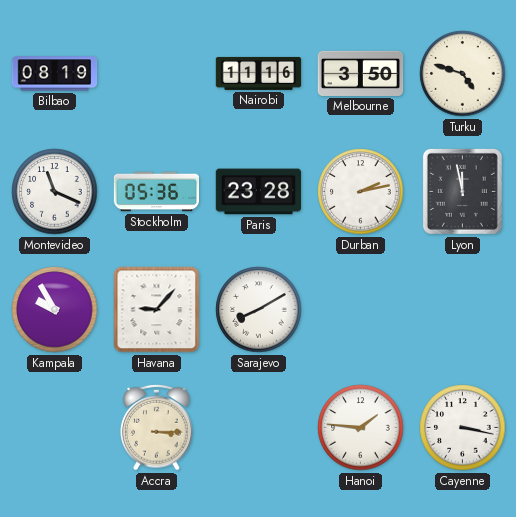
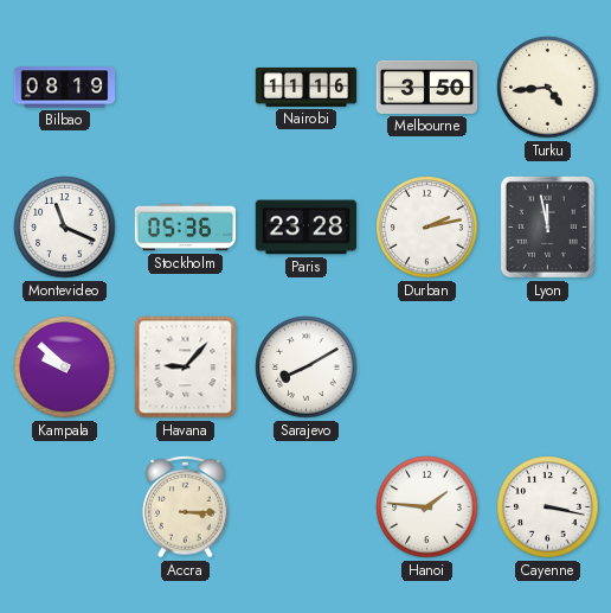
Turku: 4:48 -> 4:44
Kampala: 9:55 -> 9:52
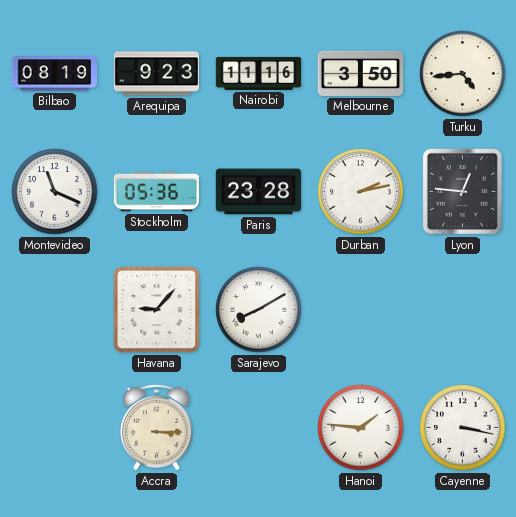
Arequipa: none -> 9:23
Lyon: 11:58 -> 12:46
Kampala: 9:52 -> none
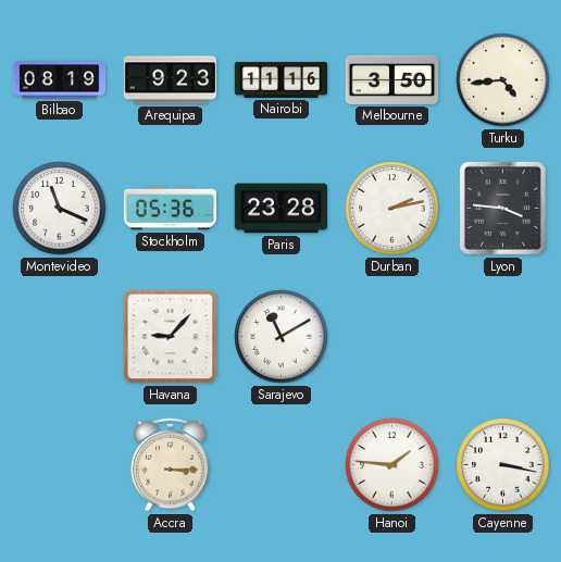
Lyon: 12:46 -> 3:46
Sarajevo: 8:10 -> 11:10
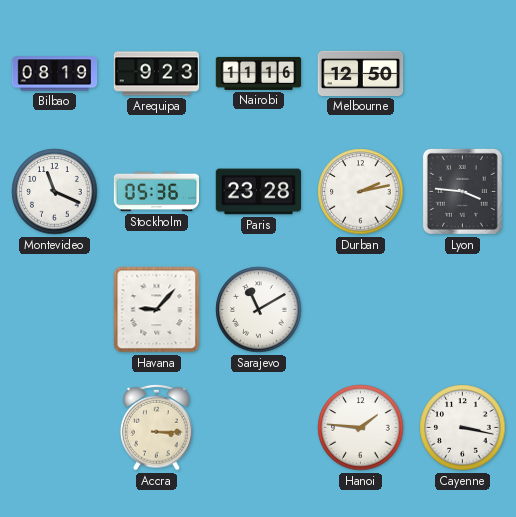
Melbourne: 3:50 -> 12:50
Turku: 4:44 -> none
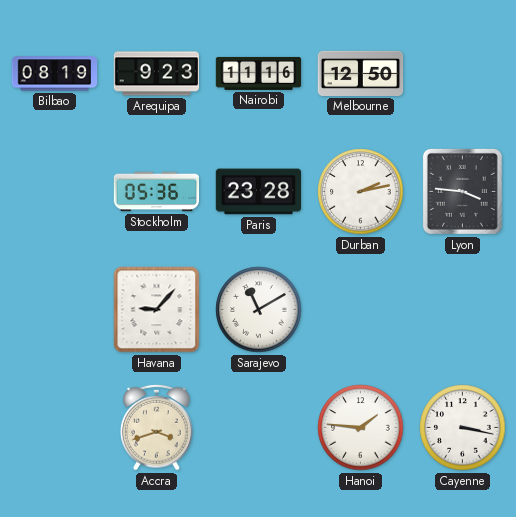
Montevideo: 11:19 -> none
Accra: 3:15 -> 3:42
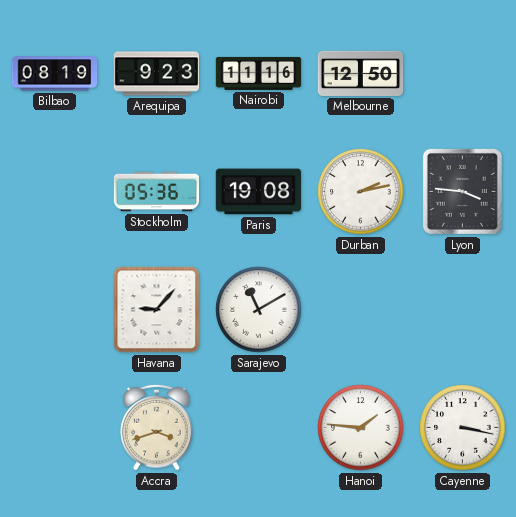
Paris: 23:28 -> 19:08
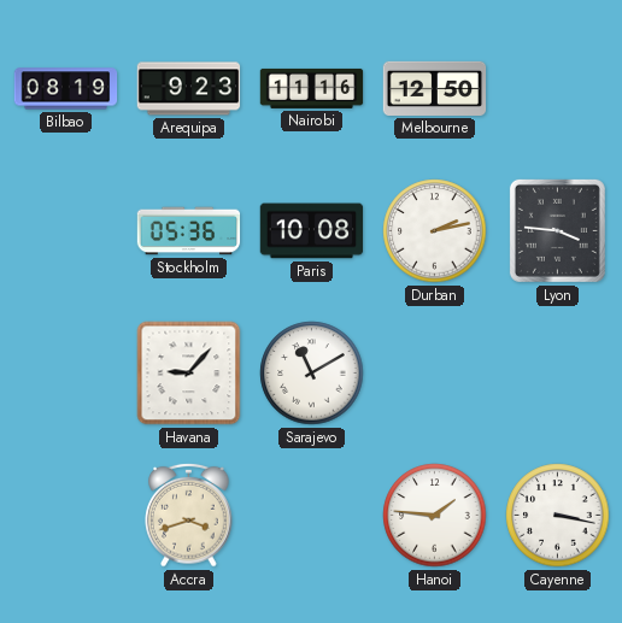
Paris: 19:08 -> 10:08
